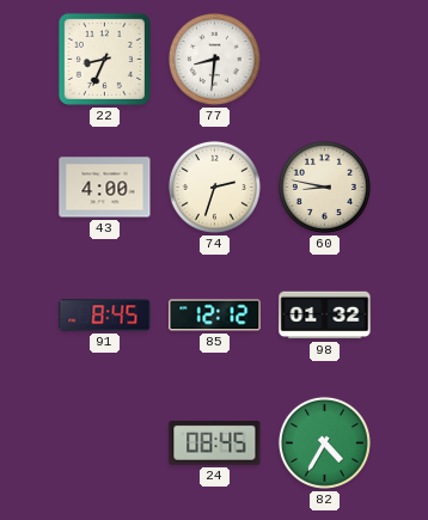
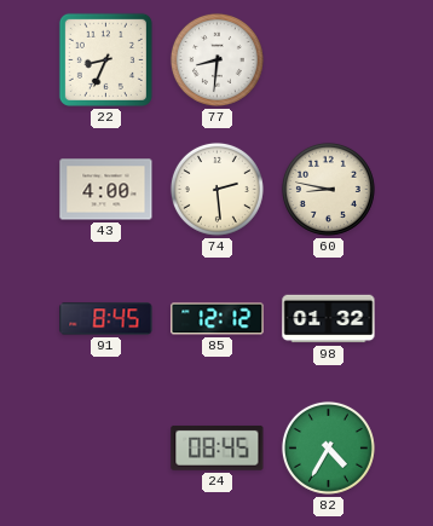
74: 2:33 -> 2:29
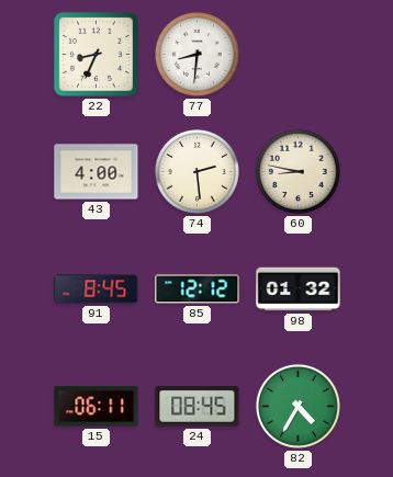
15: none -> 06:11
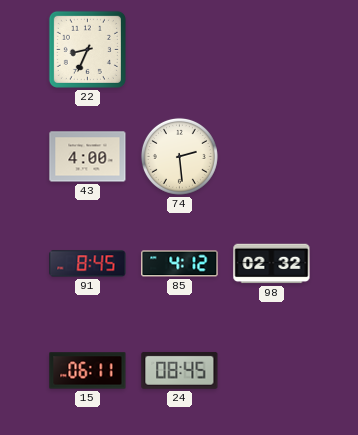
77: 8:31 -> none
60: 8:47 -> none
85: 12:12 -> 4:12
98: 01:32 -> 02:32
82: 4:35 -> none
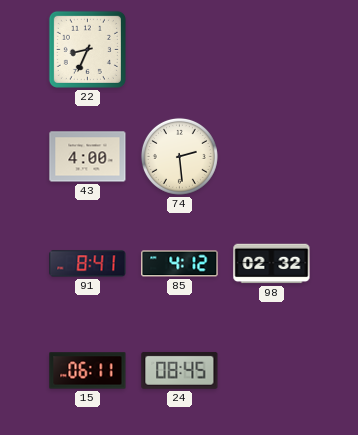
91: 8:45 -> 8:41
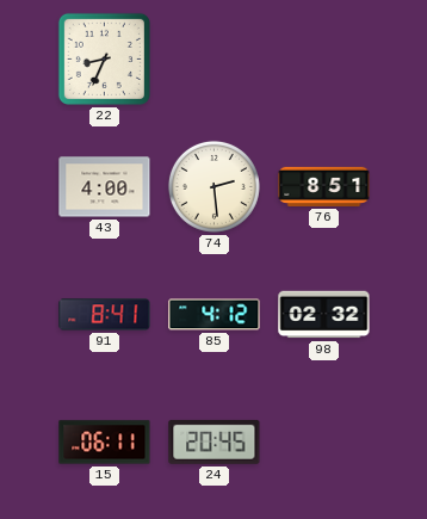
76: none -> 8:51
24: 08:45 -> 20:45
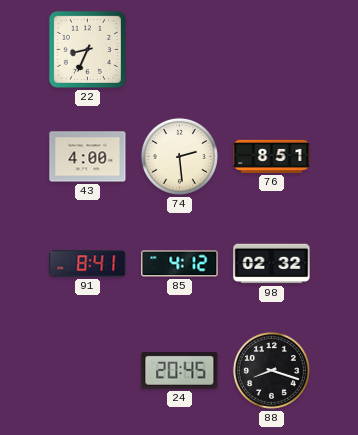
15: 06:11 -> none
88: none -> 8:18
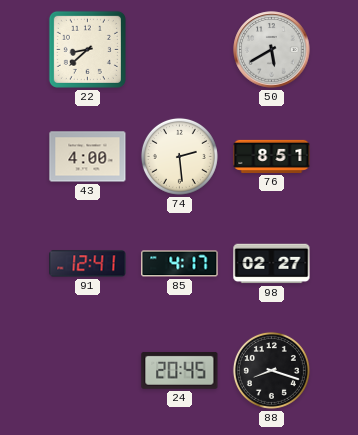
22: 8:34 -> 8:38
50: none -> 5:40
91: 8:41 -> 12:41
85: 4:12 -> 4:17
98: 02:32 -> 02:27
